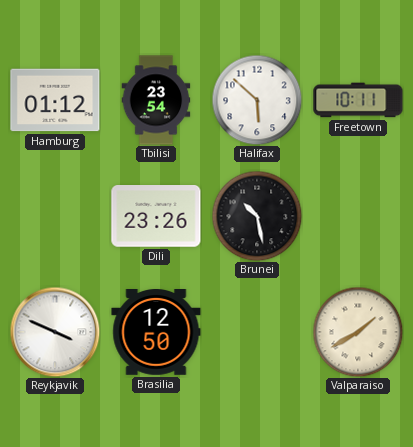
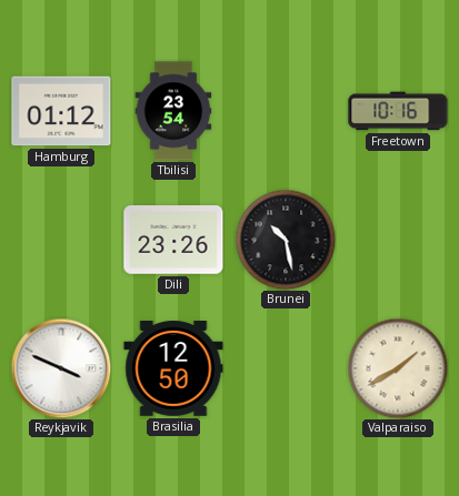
Halifax: 5:52 -> none
Freetown: 10:11 -> 10:16
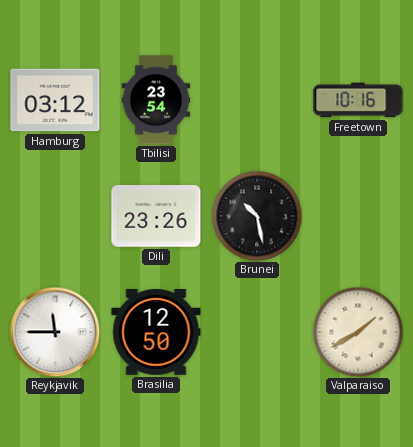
Hamburg: 01:12 -> 03:12
Reykjavik: 3:49 -> 11:45
